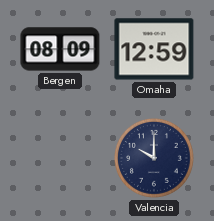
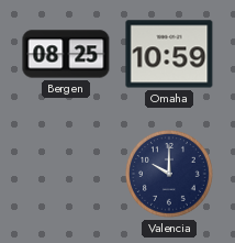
Bergen: 08:09 -> 08:25
Omaha: 12:59 -> 10:59
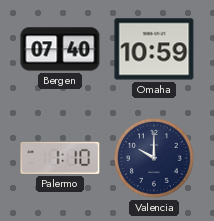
Bergen: 08:25 -> 07:40
Palermo: none -> 1:10
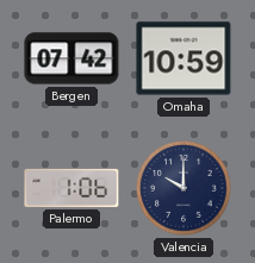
Bergen: 07:40 -> 07:42
Palermo: 1:10 -> 1:06
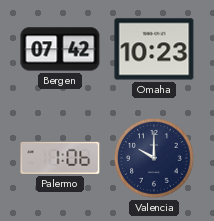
Omaha: 10:59 -> 10:23
